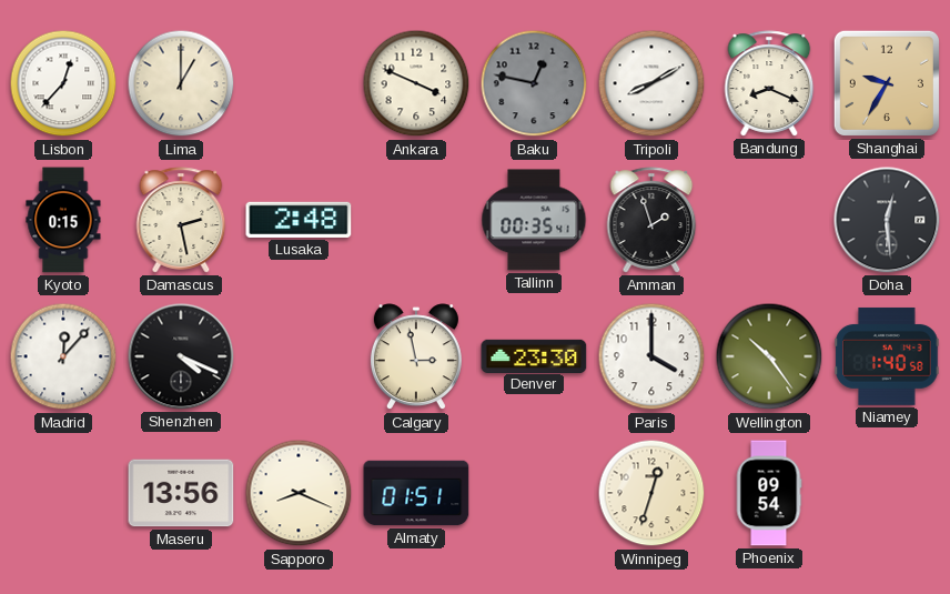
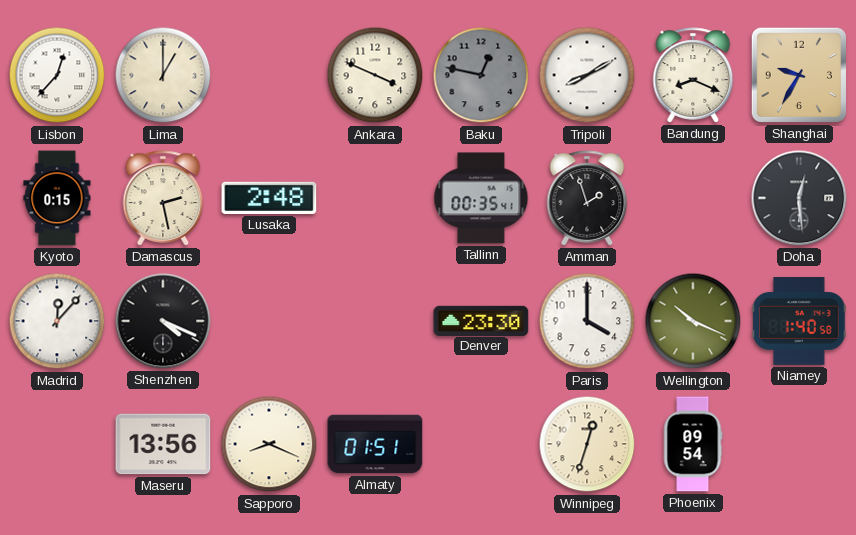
Calgary: 2:58 -> none
Wellington: 10:24 -> 10:19
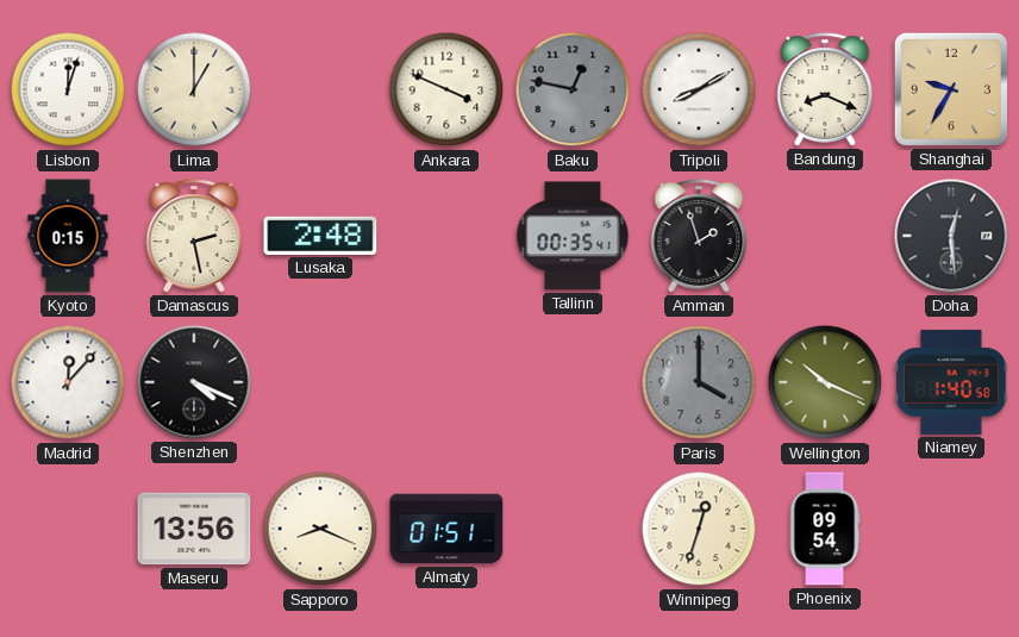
Lisbon: 12:37 -> 12:03
Denver: 23:30 -> none
Paris dial: white -> grey
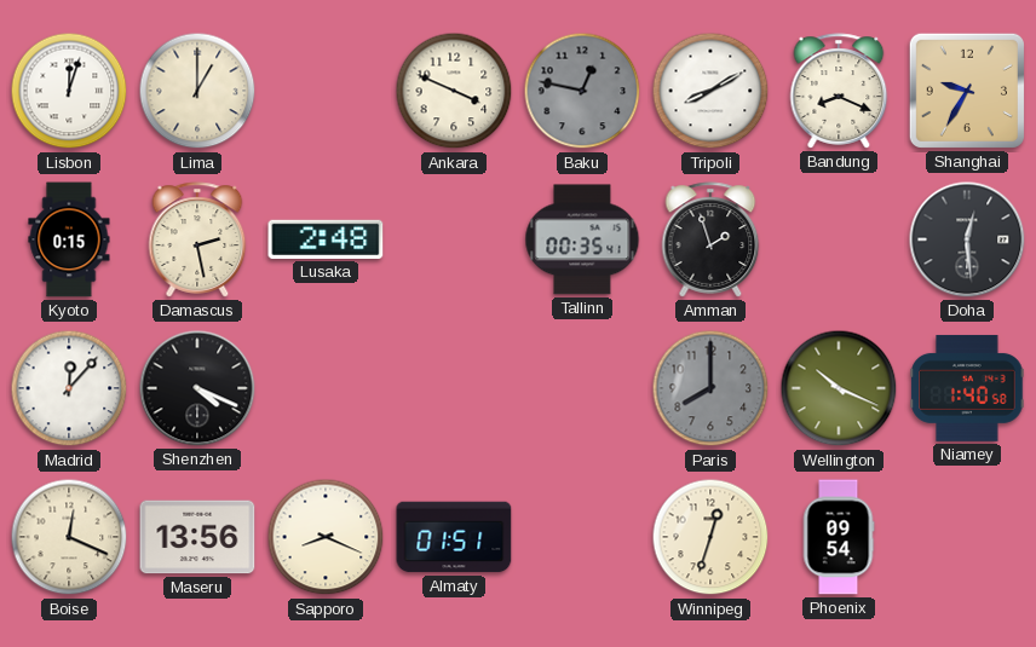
Paris: 4:00 -> 8:00
Boise: none -> 12:19
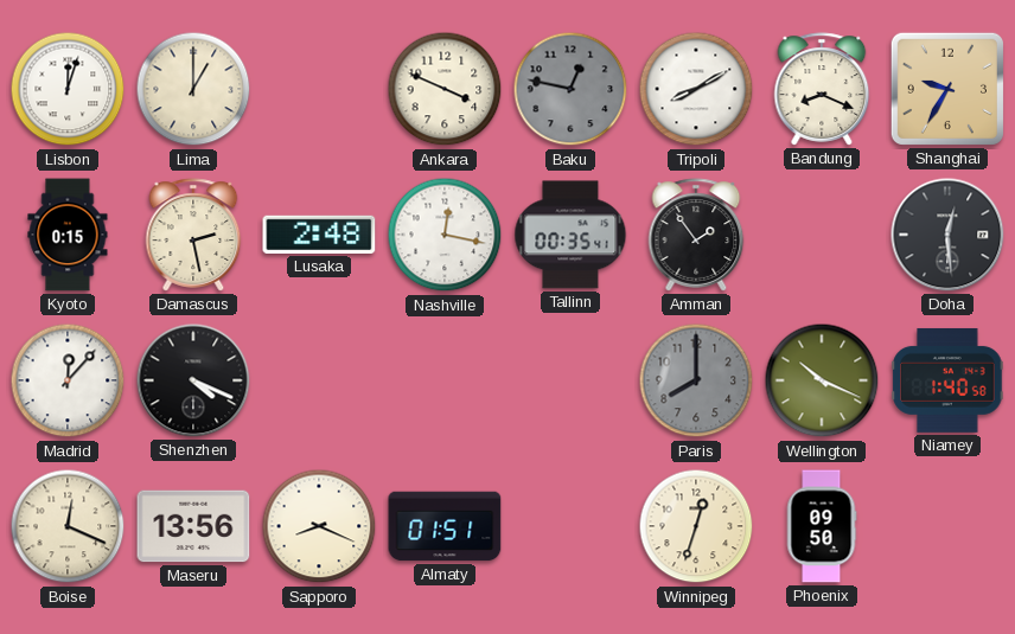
Nashville: none -> 12:17
Amman: 1:57 -> 1:54
Phoenix: 09:54 -> 09:50
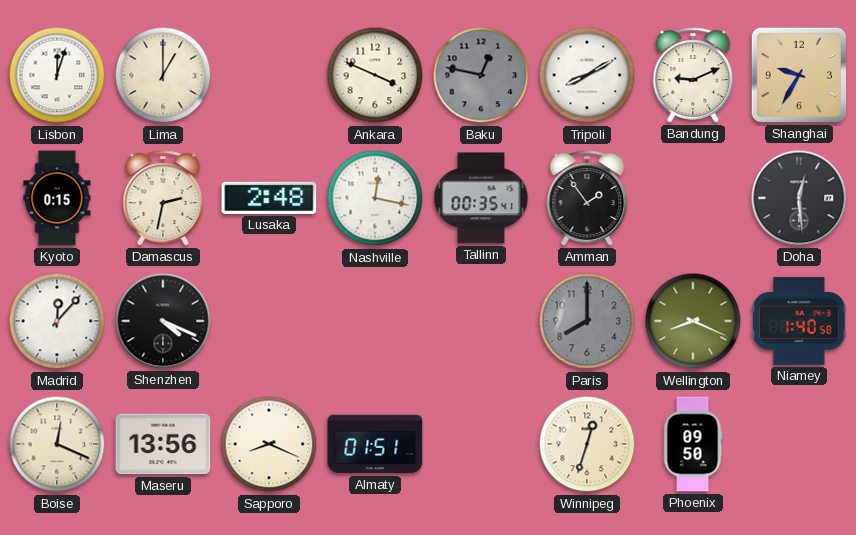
Bandung: 8:19 -> 9:11
Damascus: 2:28 -> 2:32
Wellington: 10:19 -> 8:19
